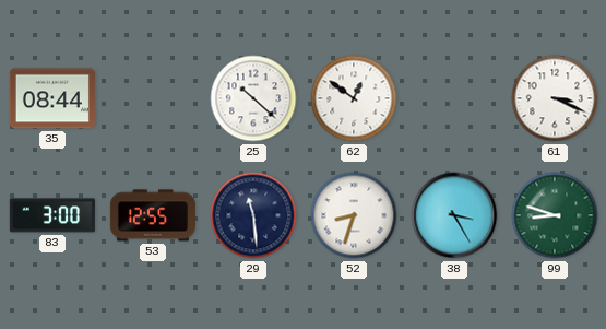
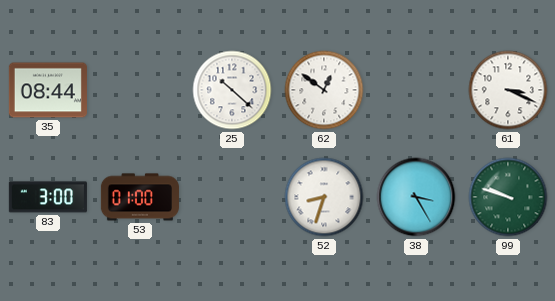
53: 12:55 -> 01:00
29: 11:29 -> none
99: 8:48 -> 9:48
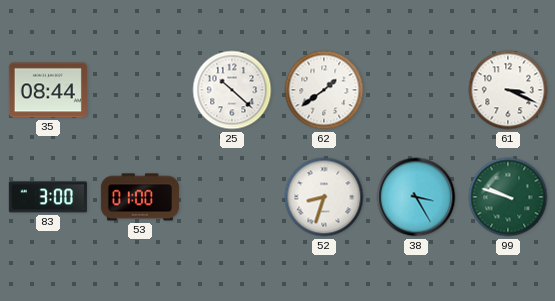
62: 12:51 -> 1:39
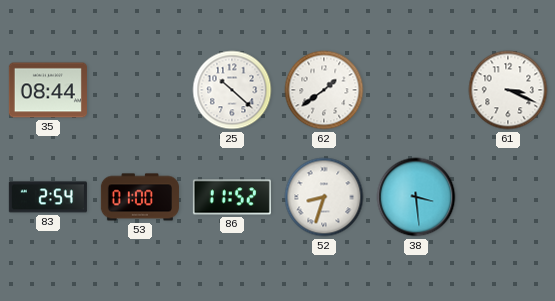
83: 3:00 -> 2:54
86: none -> 11:52
38: 3:25 -> 3:29
99: 9:48 -> none
